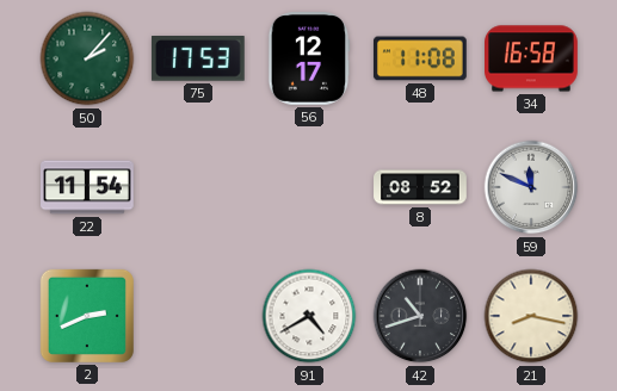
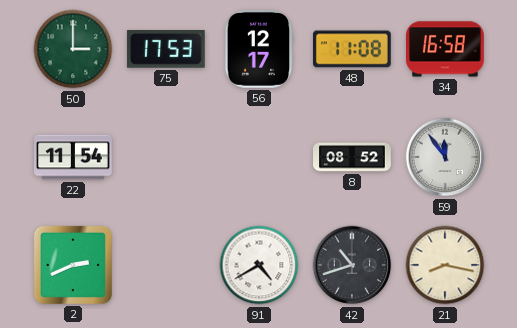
50: 2:07 -> 3:00
59: 11:49 -> 11:54
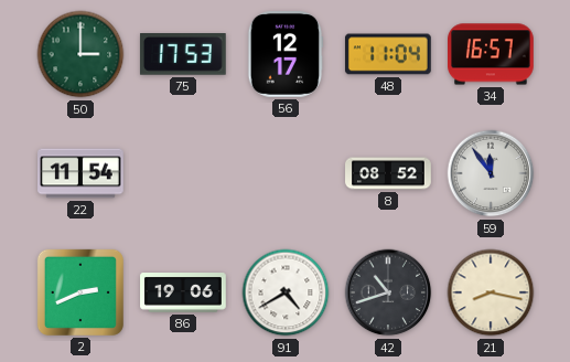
48: 11:08 -> 11:04
34: 16:58 -> 16:57
86: none -> 19:06
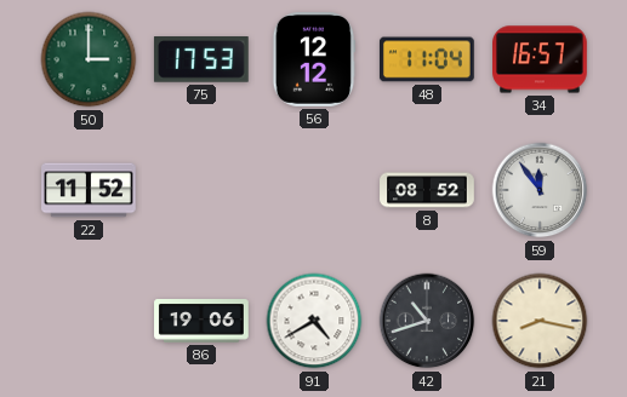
56: 12:17 -> 12:12
22: 11:54 -> 11:52
2: 2:41 -> none
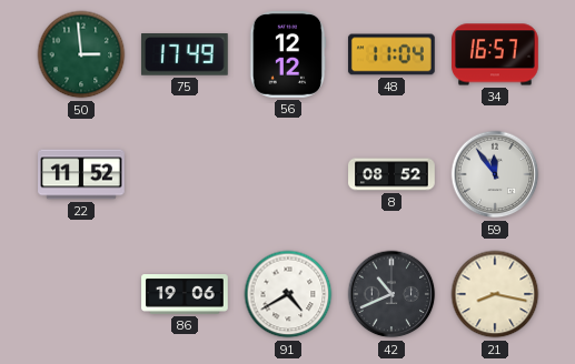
50: 3:00 -> 2:59
75: 17:53 -> 17:49
42: 10:42 -> 10:41
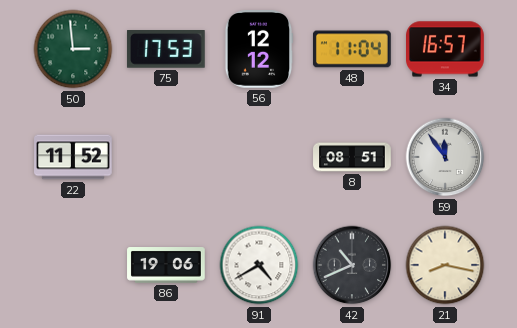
75: 17:49 -> 17:53
8: 08:52 -> 08:51
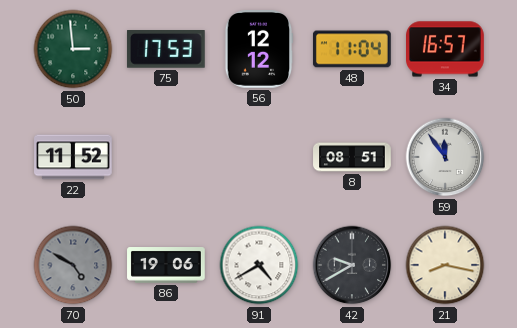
70: none -> 4:50
42: 10:41 -> 9:40
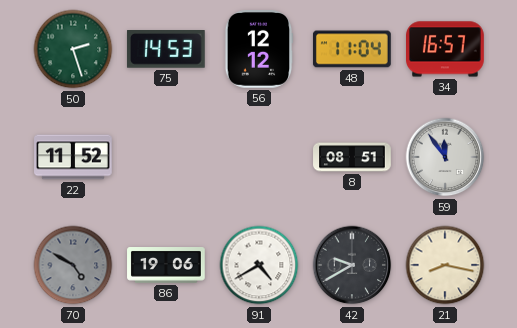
50: 2:59 -> 2:27
75: 17:53 -> 14:53
